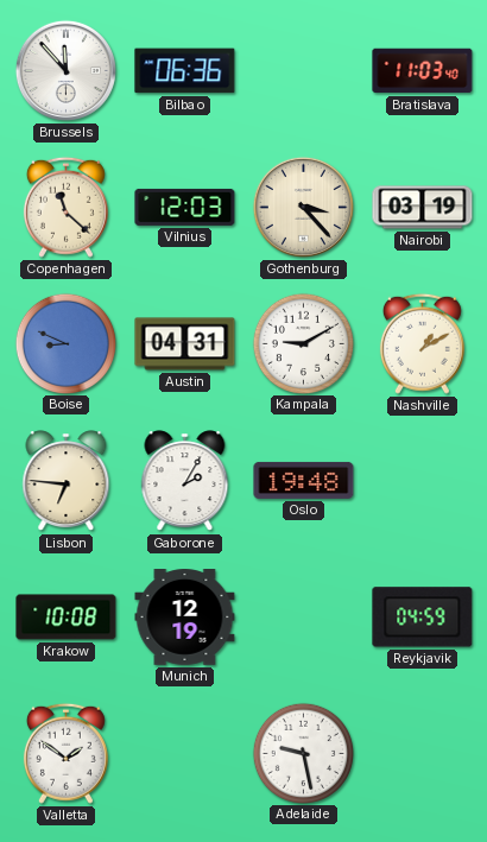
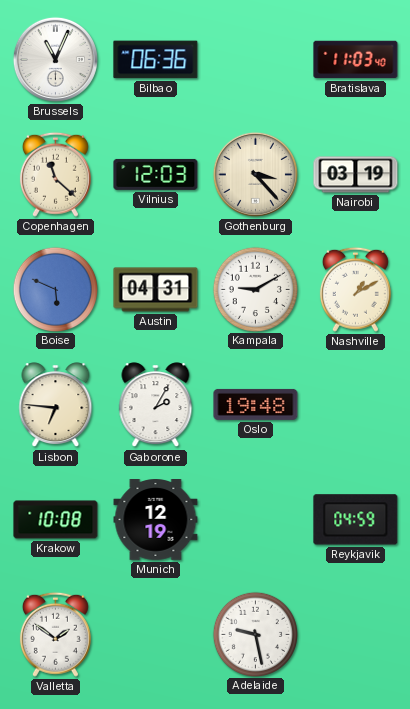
Brussels: 11:53 -> 11:04
Boise: 8:49 -> 5:49
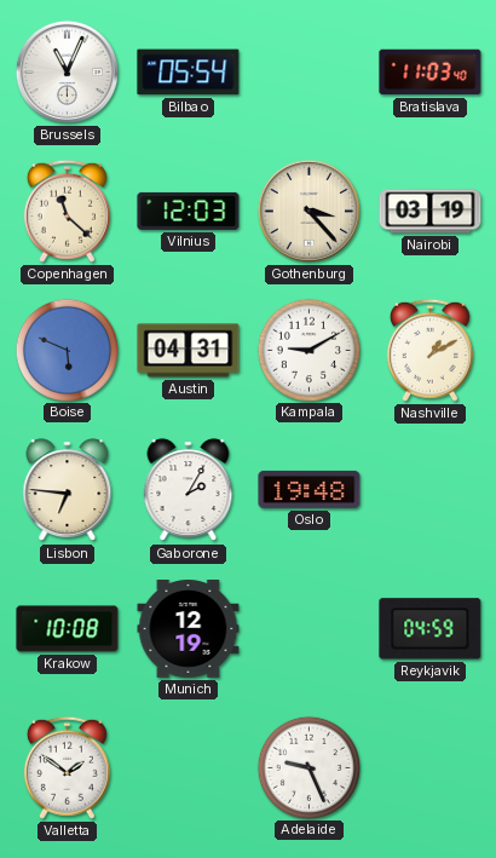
Bilbao: 06:36 -> 05:54
Adelaide: 9:28 -> 9:26
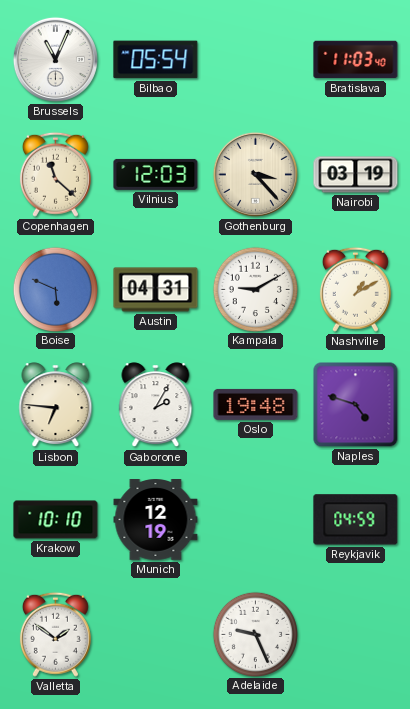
Naples: none -> 4:48
Krakow: 10:08 -> 10:10
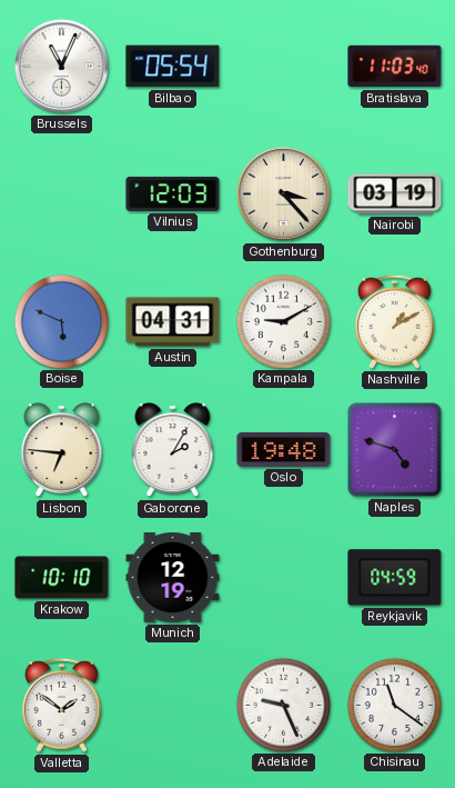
Copenhagen: 11:22 -> none
Chisinau: none -> 11:21
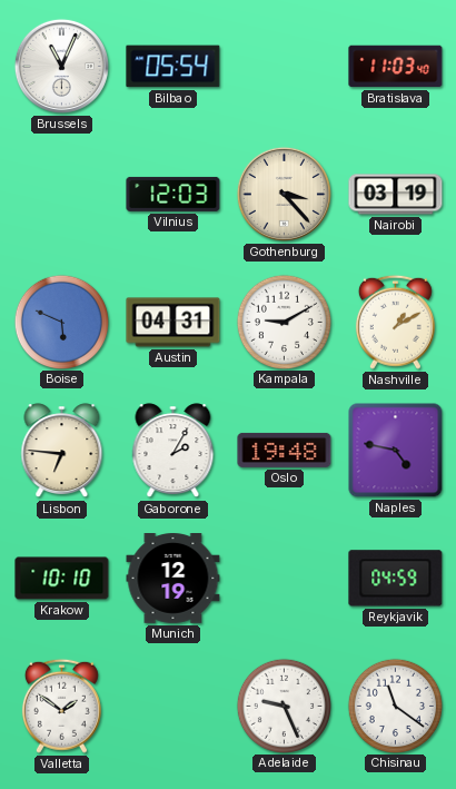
Naples: 4:48 -> 4:47
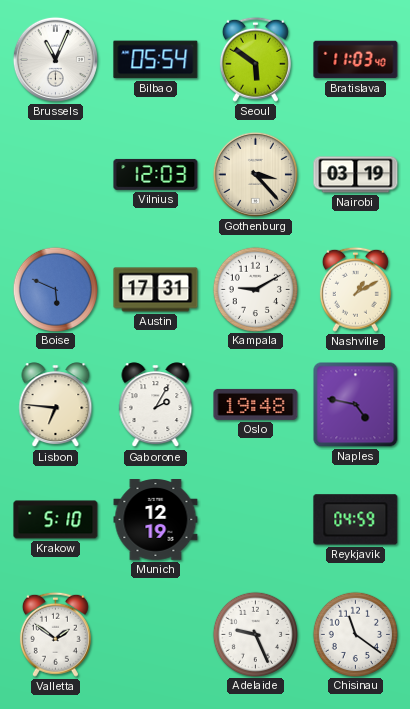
Seoul: none -> 5:51
Austin: 04:31 -> 17:31
Krakow: 10:10 -> 5:10
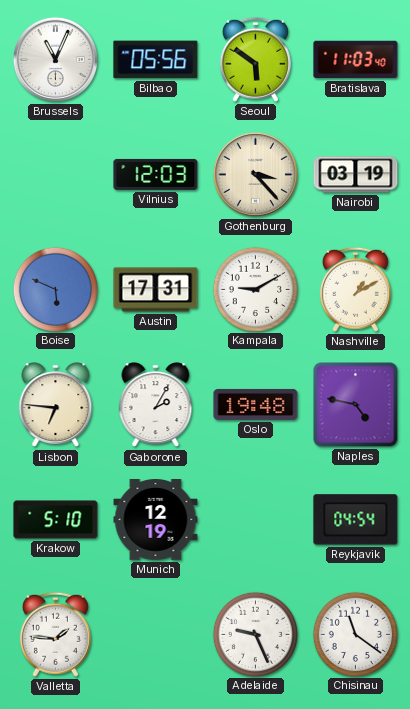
Bilbao: 05:54 -> 05:56
Reykjavik: 04:59 -> 04:54
Valletta: 1:51 -> 1:46
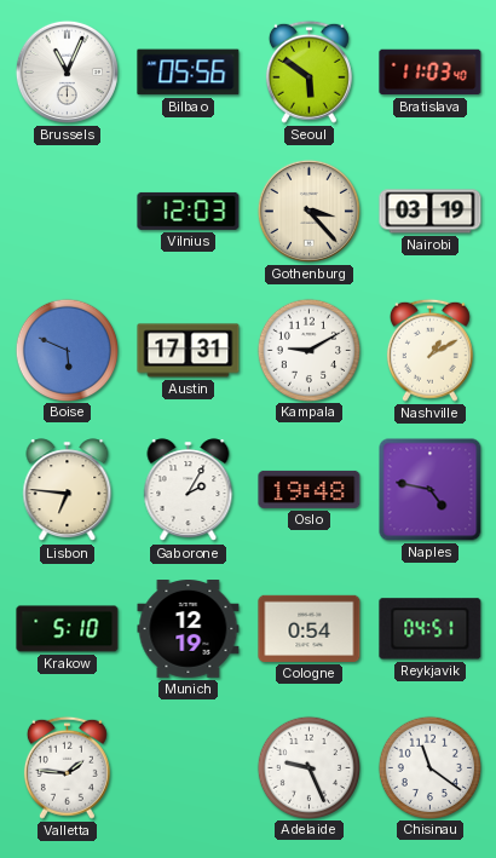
Cologne: none -> 0:54
Reykjavik: 04:54 -> 04:51
